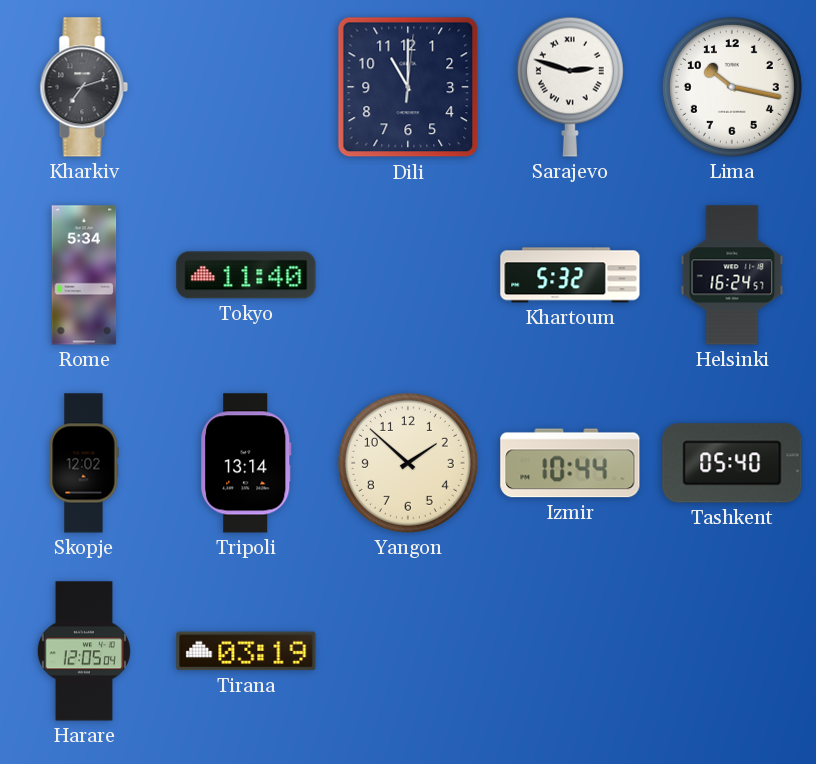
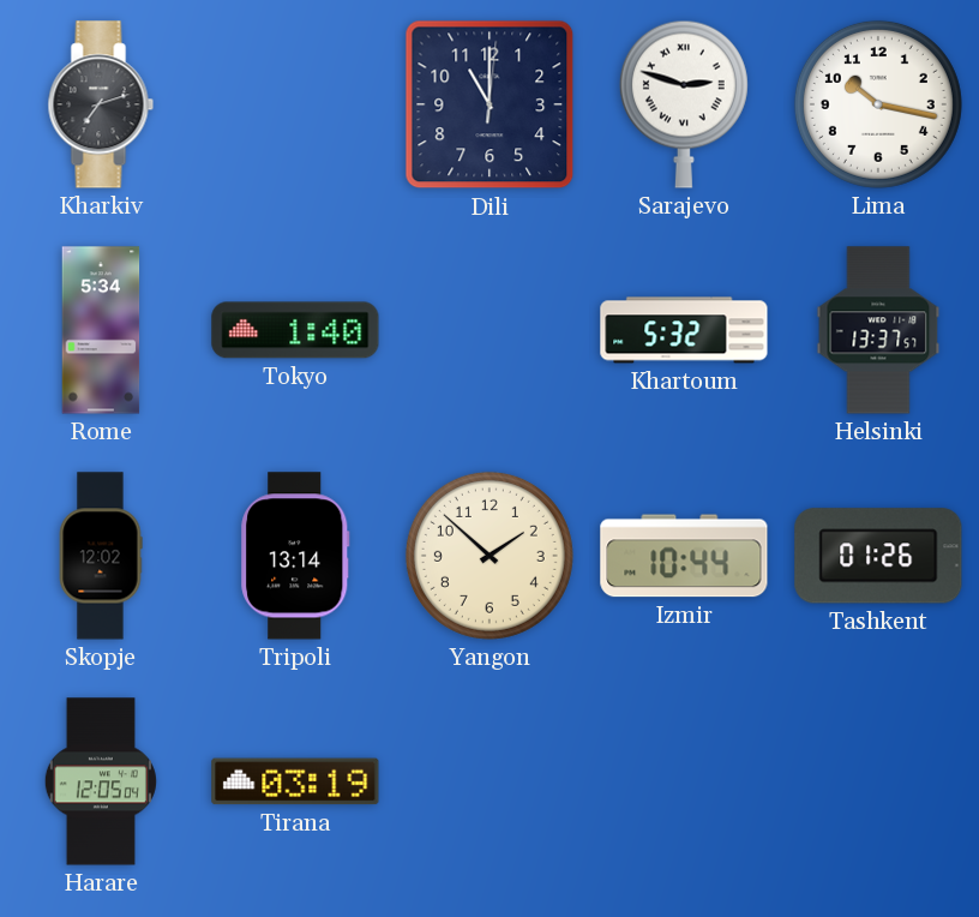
Tokyo: 11:40 -> 1:40
Helsinki: 16:24 -> 13:37
Tashkent: 05:40 -> 01:26
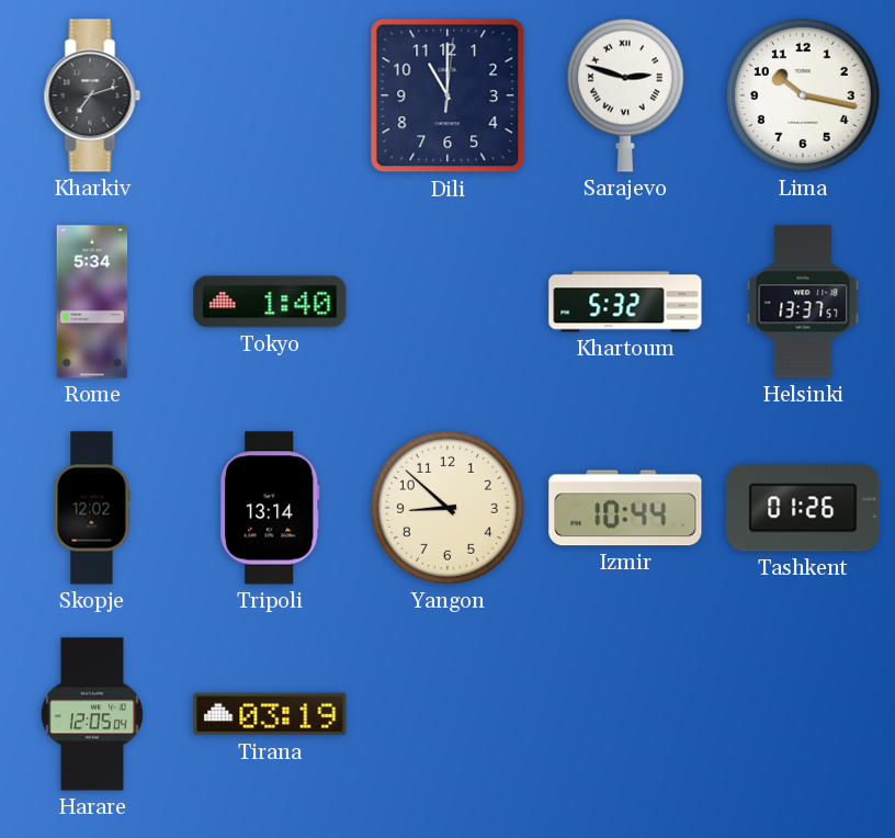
Yangon: 1:52 -> 8:52
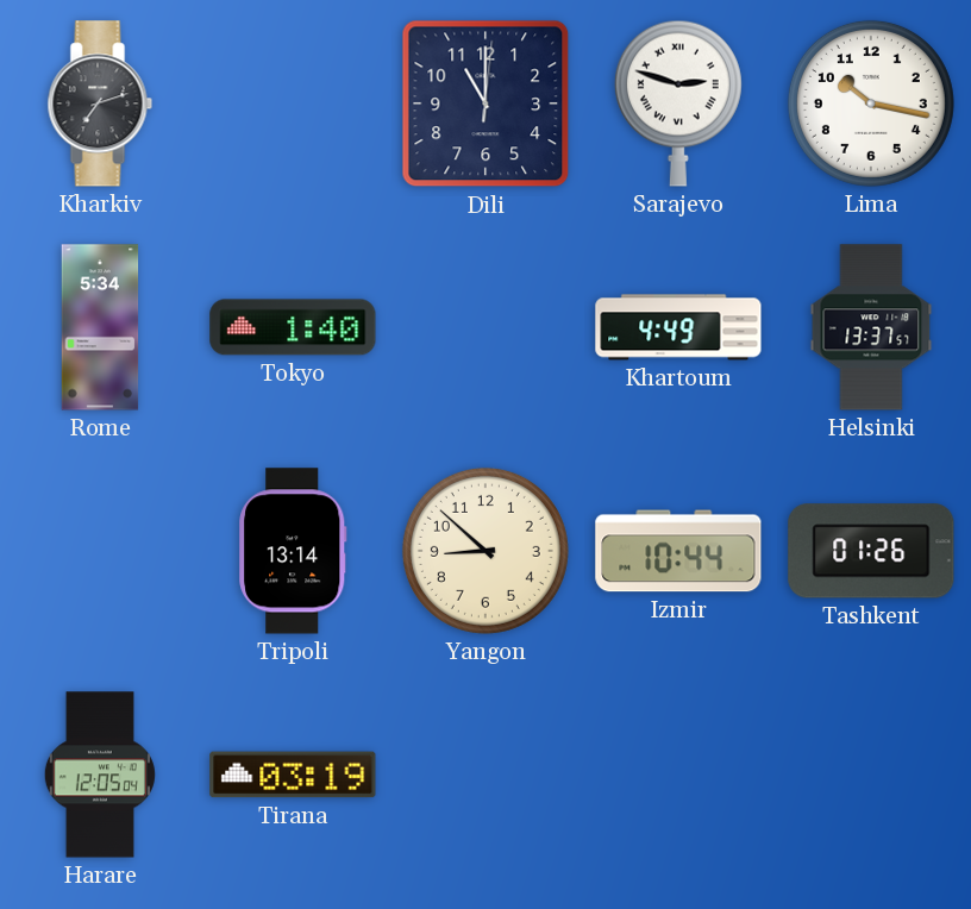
Khartoum: 5:32 -> 4:49
Skopje: 12:02 -> none
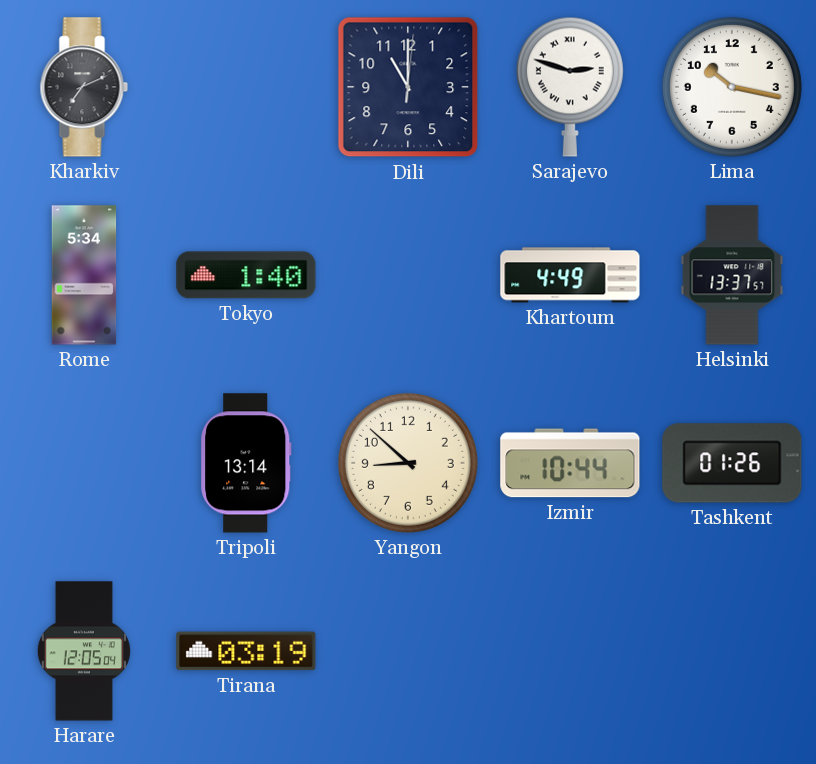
Kharkiv: 7:12 -> 7:11
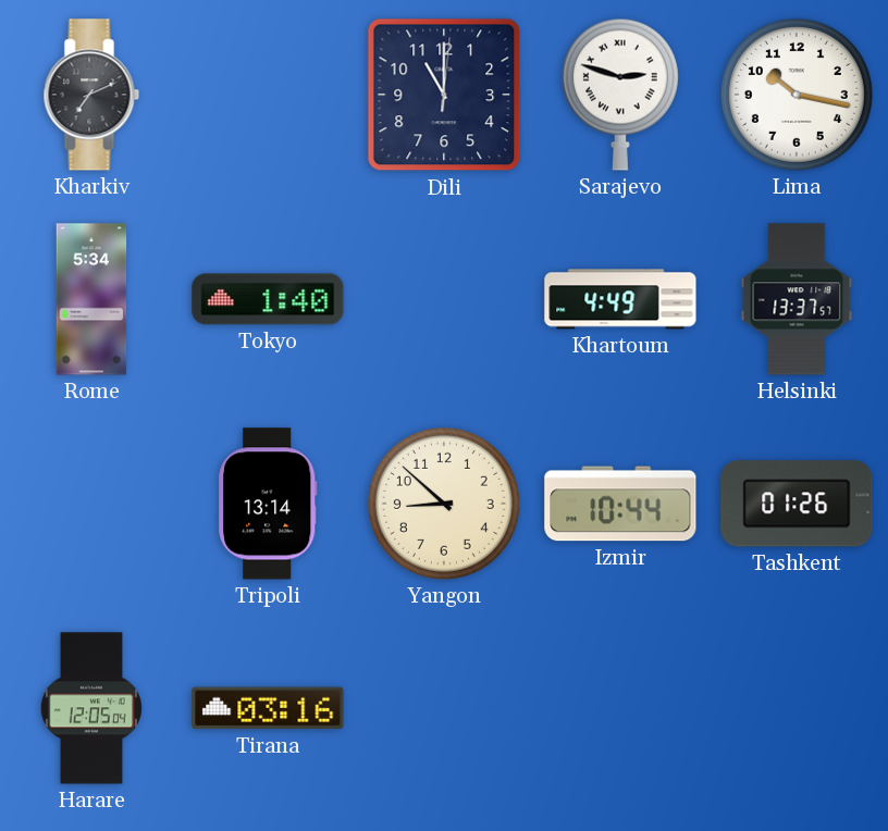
Tirana: 03:19 -> 03:16
